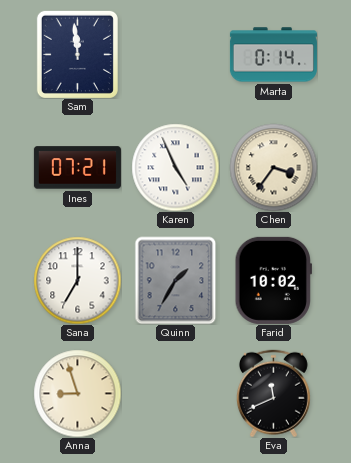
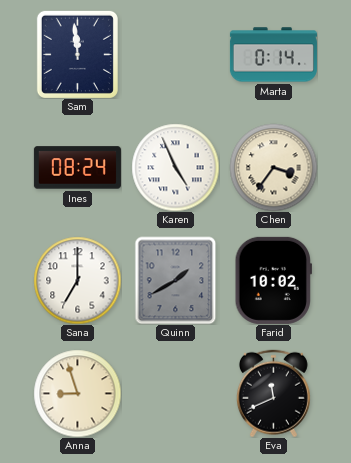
Ines: 07:21 -> 08:24
Quinn: 1:35 -> 1:40
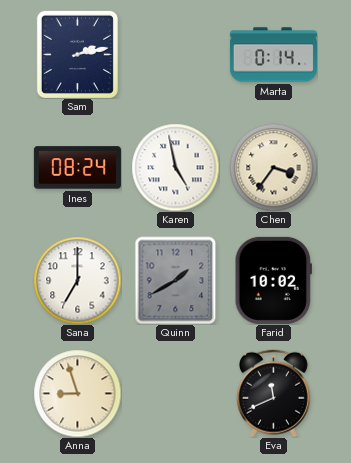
Sam: 11:59 -> 2:13
Karen: 4:56 -> 4:58
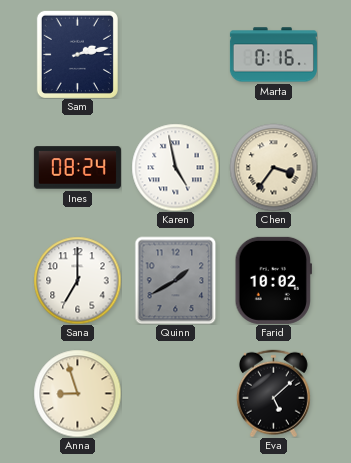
Marta: 0:14 -> 0:16
Eva: 11:41 -> 5:08
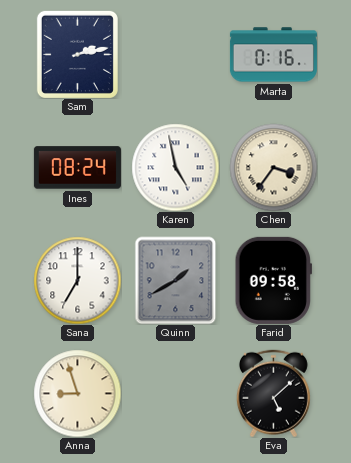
Farid: 10:02 -> 09:58
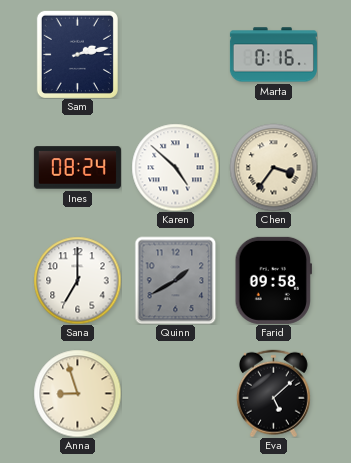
Karen: 4:58 -> 4:52
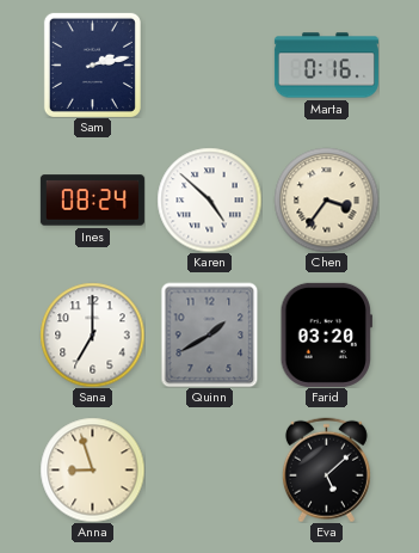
Farid: 09:58 -> 03:20
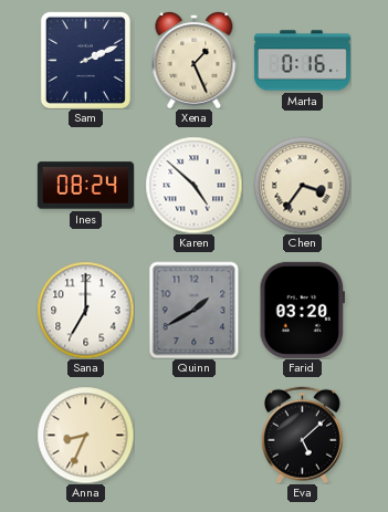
Sam: 2:13 -> 2:11
Xena: none -> 1:26
Anna: 8:57 -> 8:34
